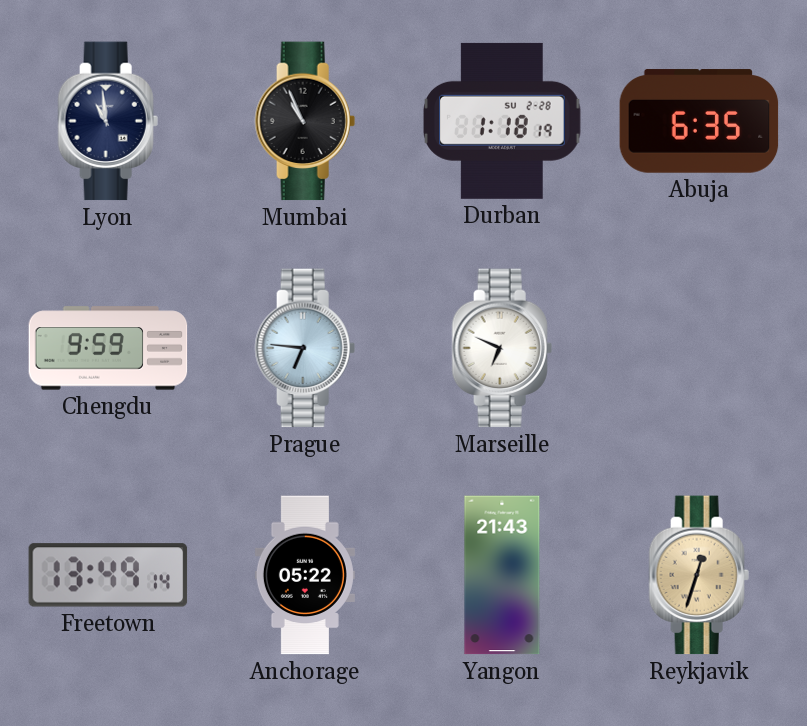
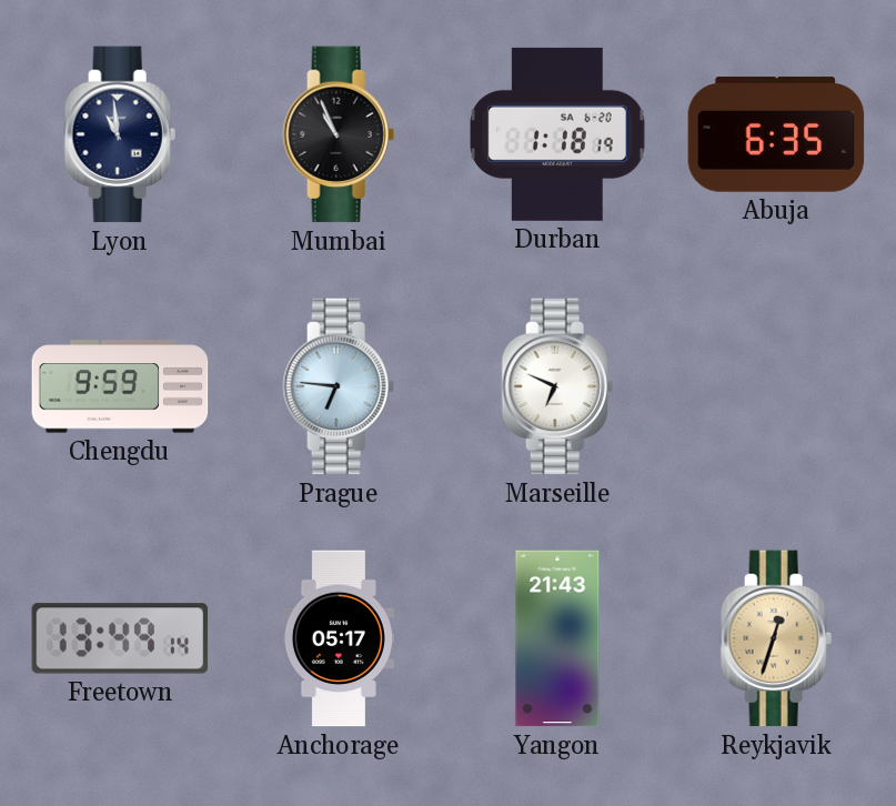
Durban date: SU 2-28 -> SA 6-20
Anchorage: 05:22 -> 05:17
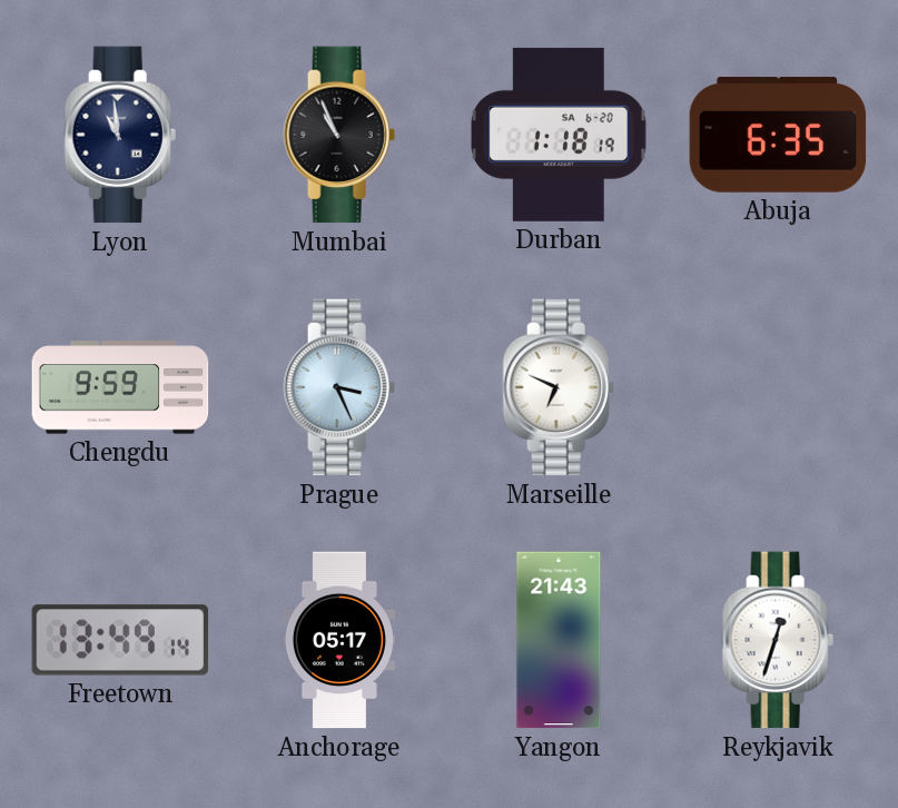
Prague: 6:46 -> 3:26
Reykjavik dial: champagne -> white
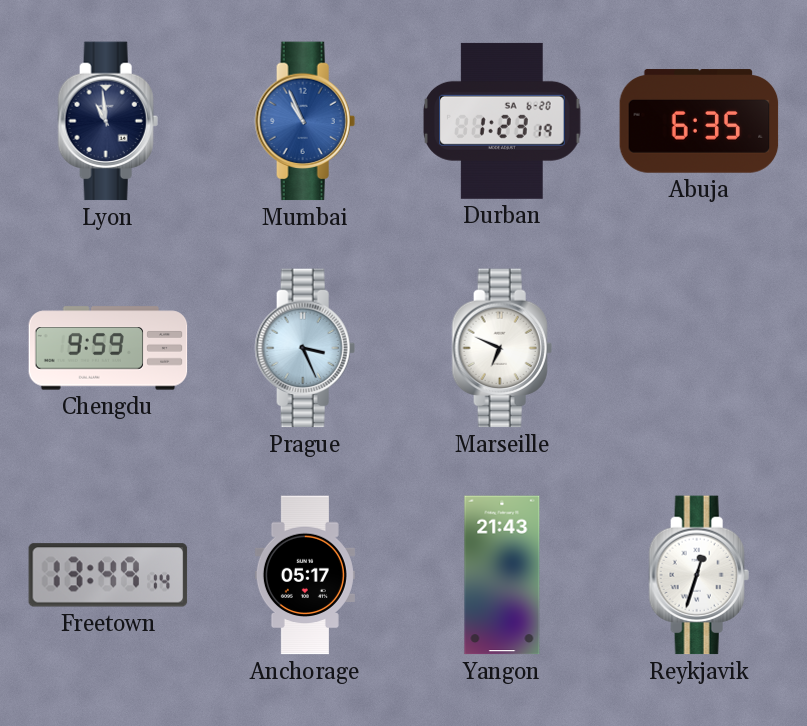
Mumbai dial: black -> blue
Durban: 1:18 -> 1:23
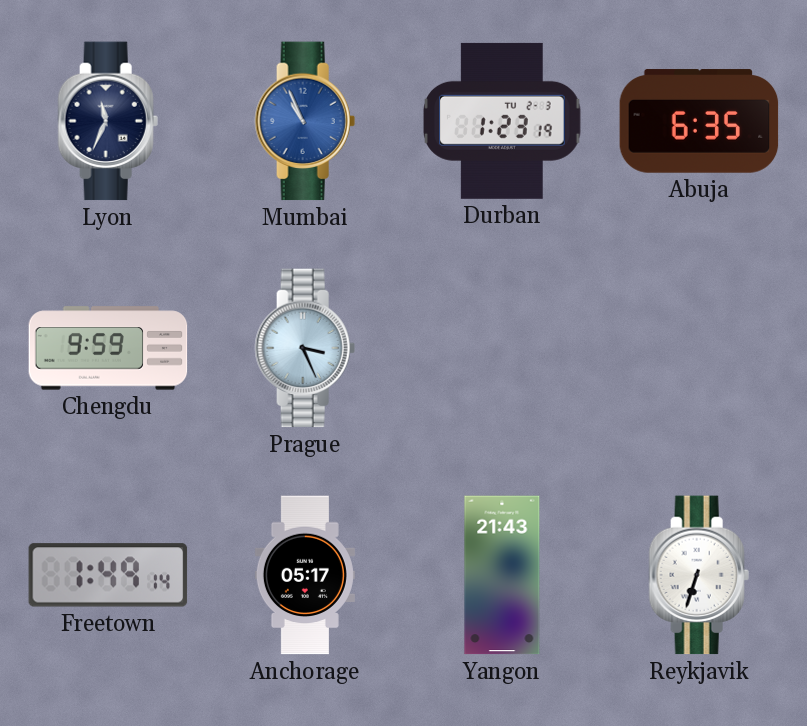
Lyon: 10:59 -> 11:34
Durban date: SA 6-20 -> TU 2-3
Marseille: 6:49 -> none
Freetown: 13:49 -> 1:49
Reykjavik: 12:33 -> 6:33
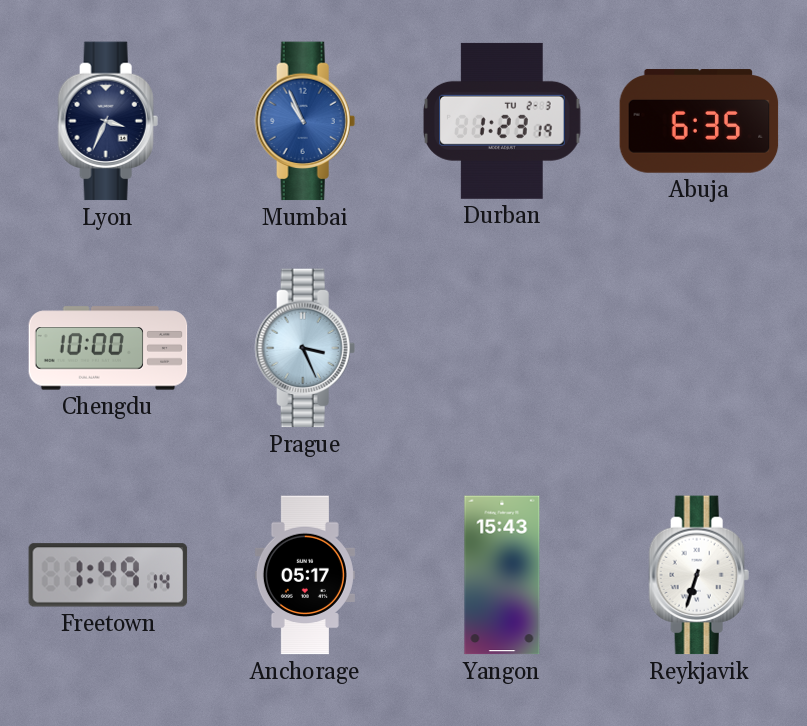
Lyon: 11:34 -> 3:34
Chengdu: 9:59 -> 10:00
Yangon: 21:43 -> 15:43
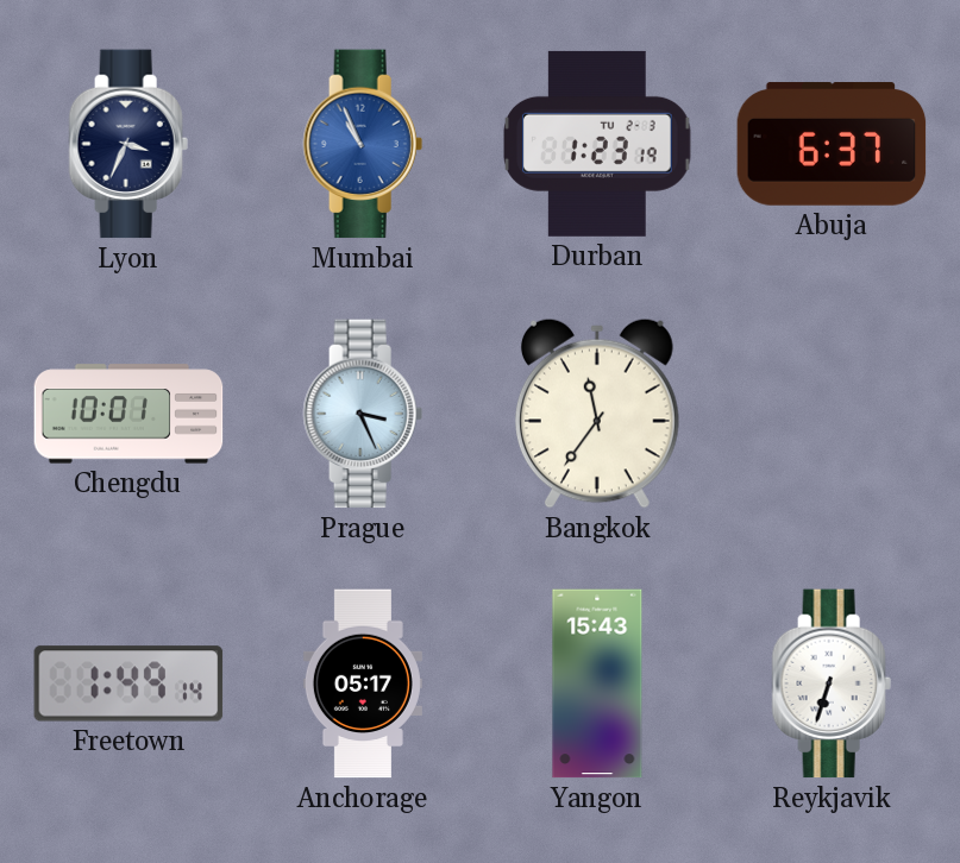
Abuja: 6:35 -> 6:37
Chengdu: 10:00 -> 10:01
Bangkok: none -> 11:36
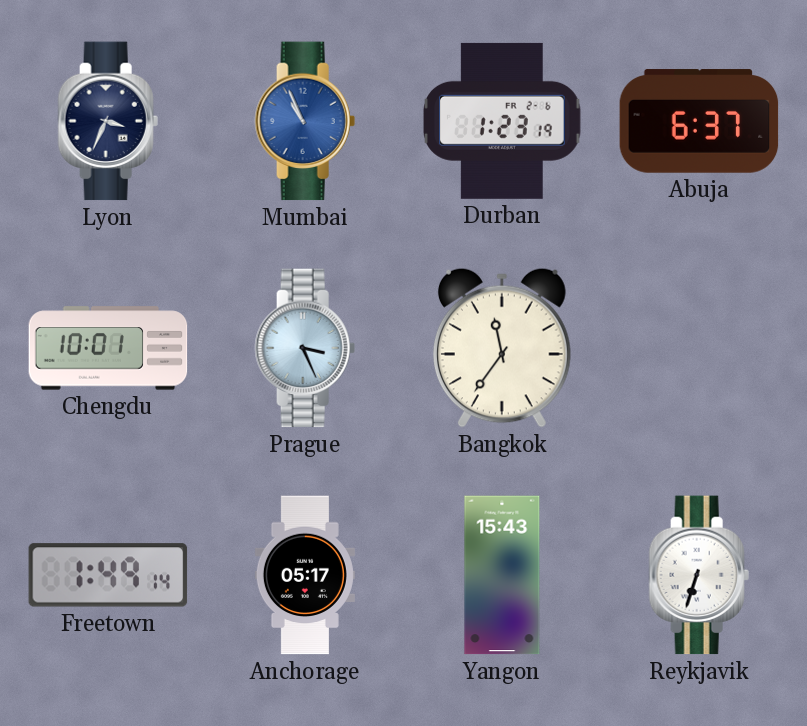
Durban date: TU 2-3 -> FR 2-6
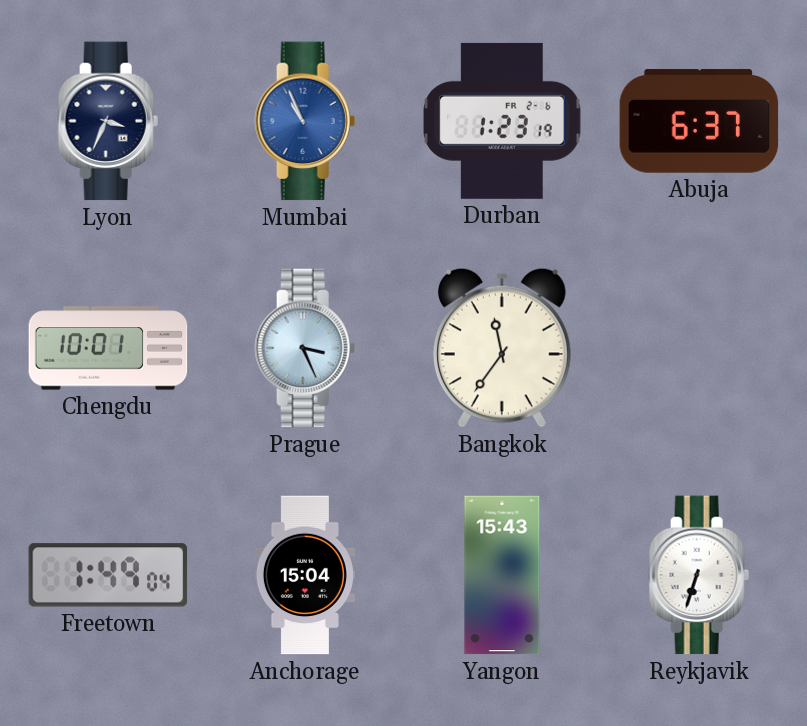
Freetown: 1:49:14 -> 1:49:04
Anchorage: 05:17 -> 15:04
